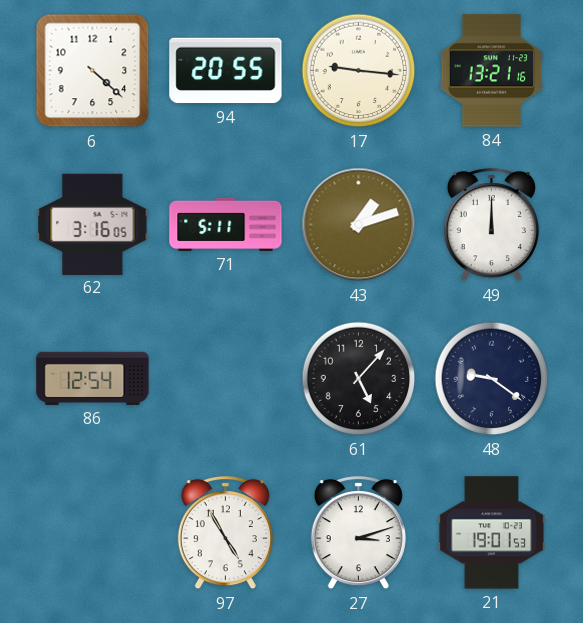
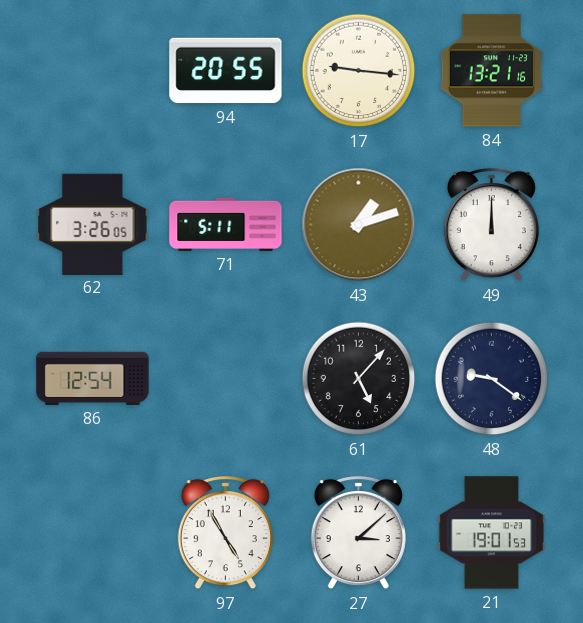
6: 4:22 -> none
62: 3:16 -> 3:26
27: 3:12 -> 3:08
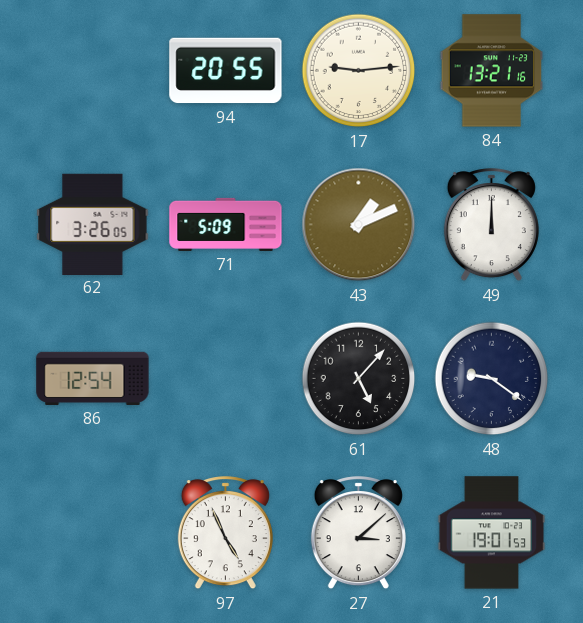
17: 9:16 -> 9:14
71: 5:11 -> 5:09
43: 1:12 -> 1:11
97: 4:55 -> 4:56
